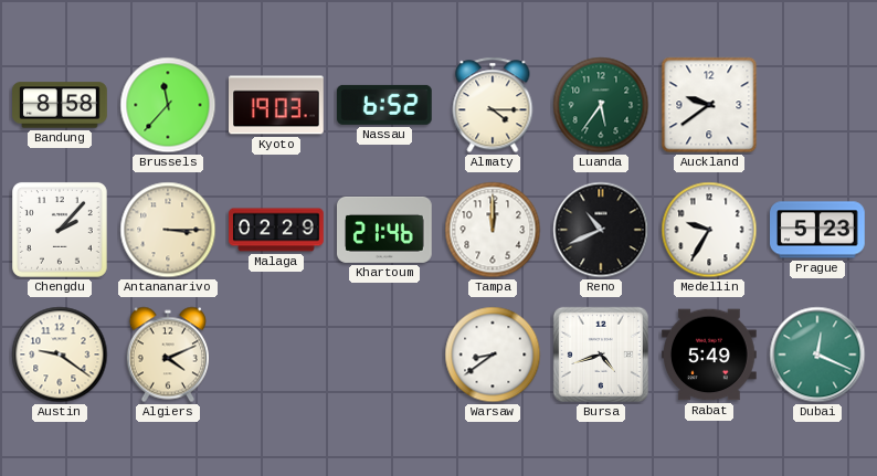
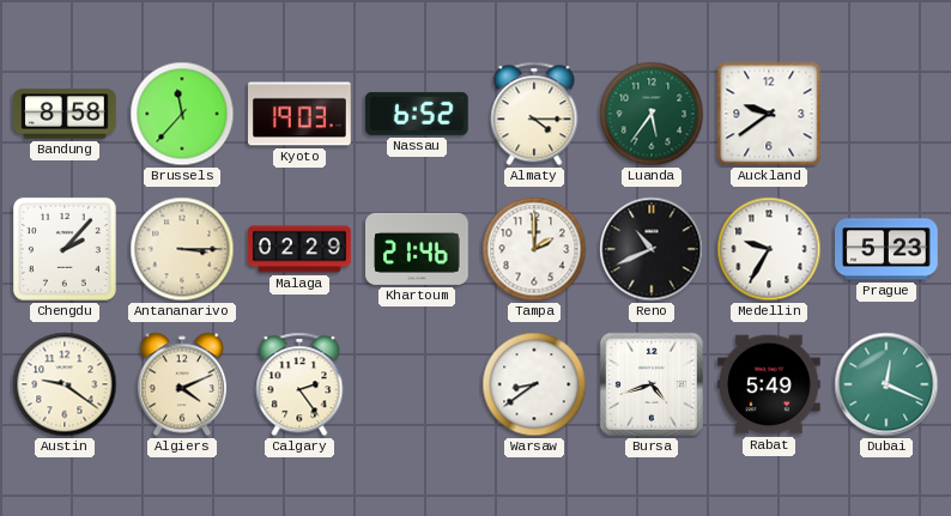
Tampa: 12:00 -> 2:00
Calgary: none -> 2:24
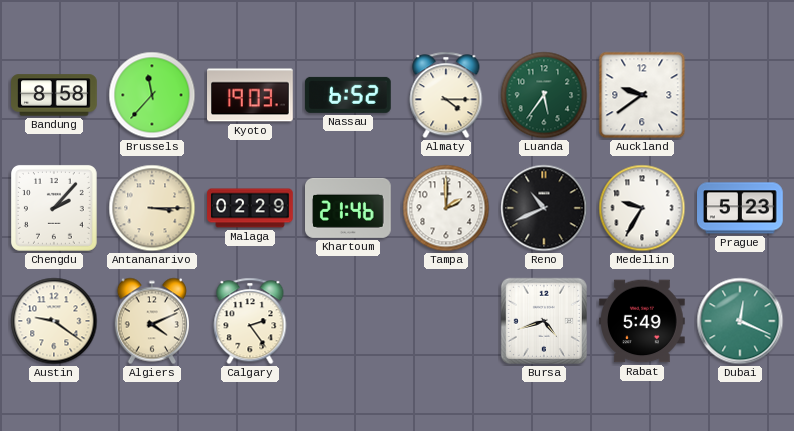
Warsaw: 8:39 -> none
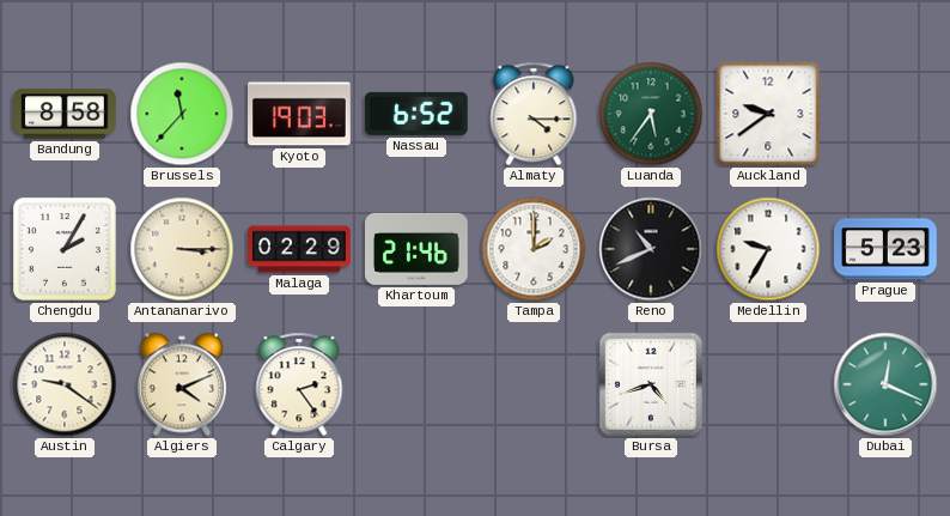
Chengdu: 2:07 -> 2:05
Rabat: 5:49 -> none
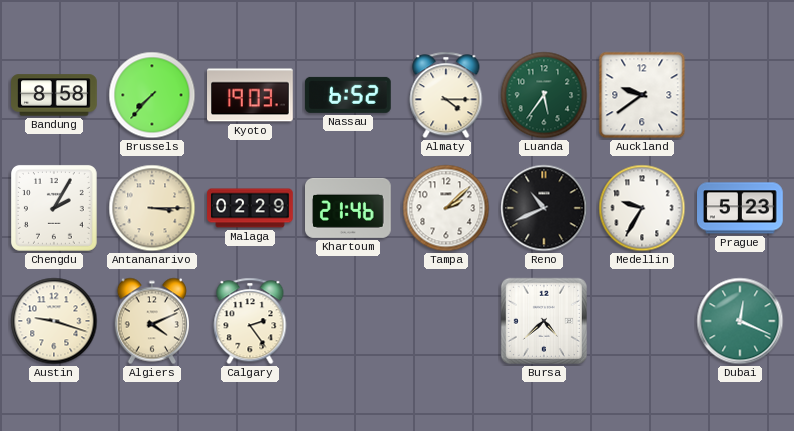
Brussels: 11:37 -> 7:37
Tampa: 2:00 -> 2:08
Austin: 9:21 -> 9:18
Bursa: 4:42 -> 4:38
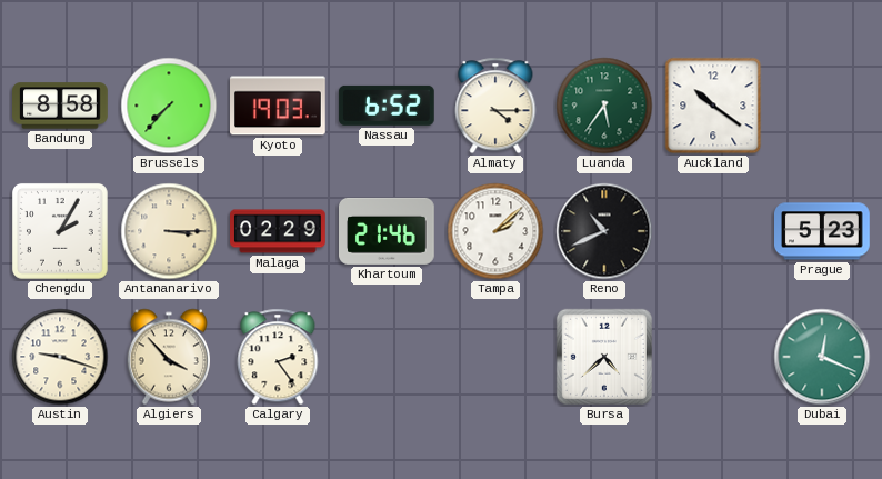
Auckland: 9:39 -> 10:21
Medellin: 9:35 -> none
Algiers: 4:11 -> 3:53
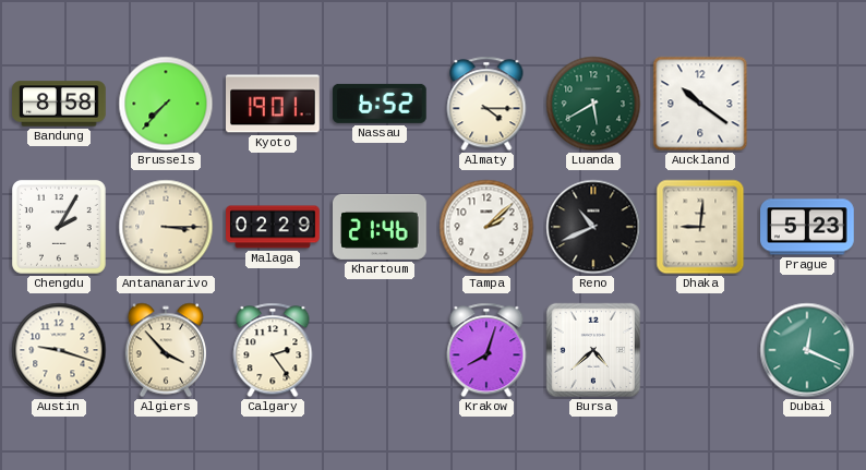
Kyoto: 19:03 -> 19:01
Luanda: 5:36 -> 5:40
Dhaka: none -> 9:01
Krakow: none -> 8:03
